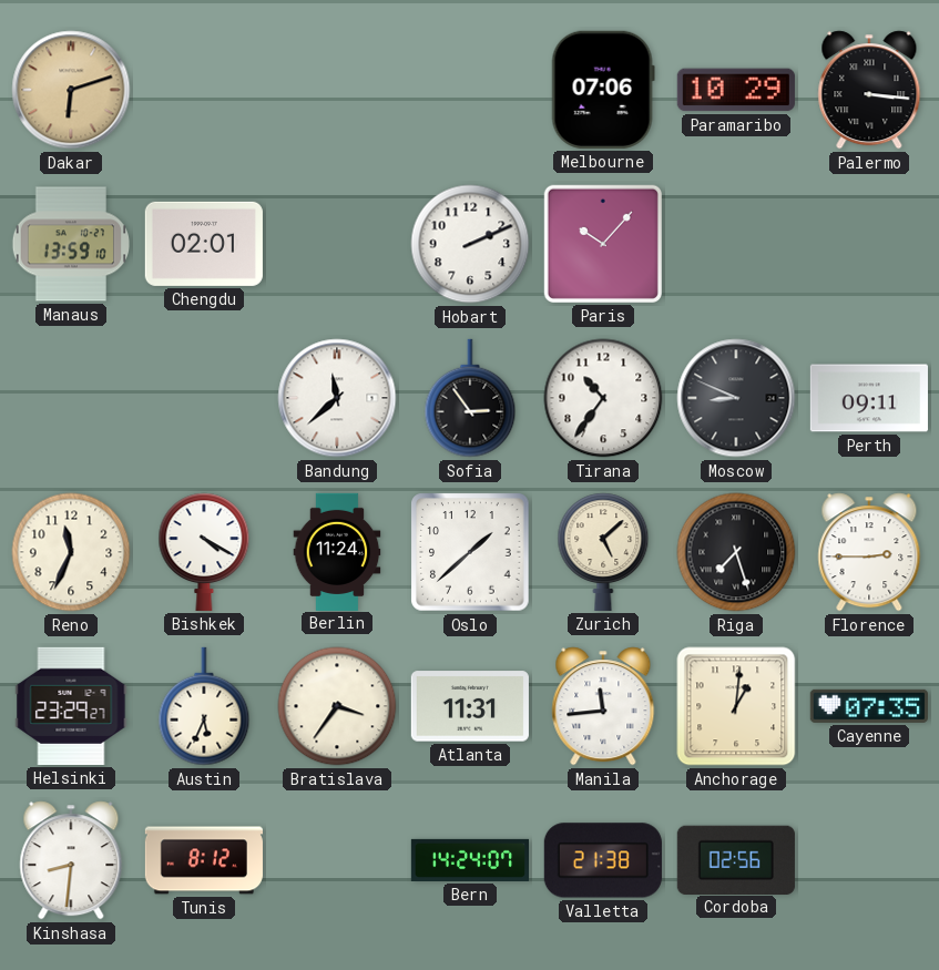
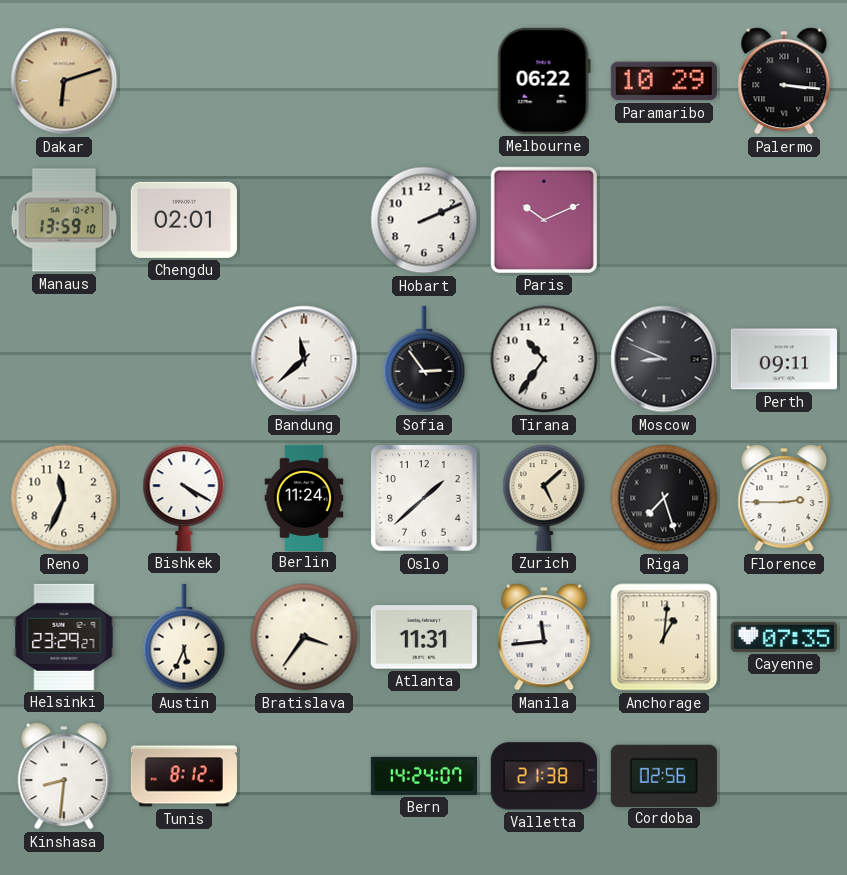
Melbourne: 07:06 -> 06:22
Paris: 10:07 -> 10:11
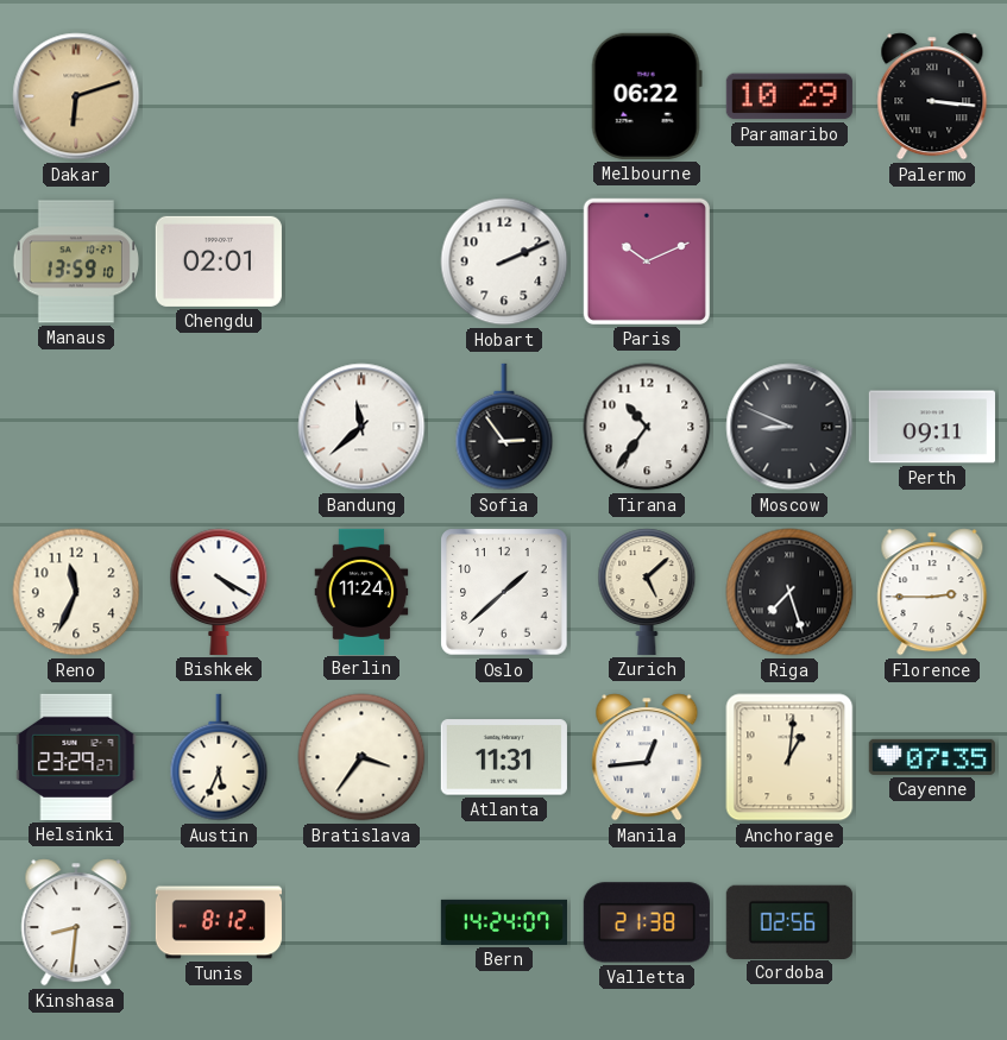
Manila: 11:44 -> 12:44
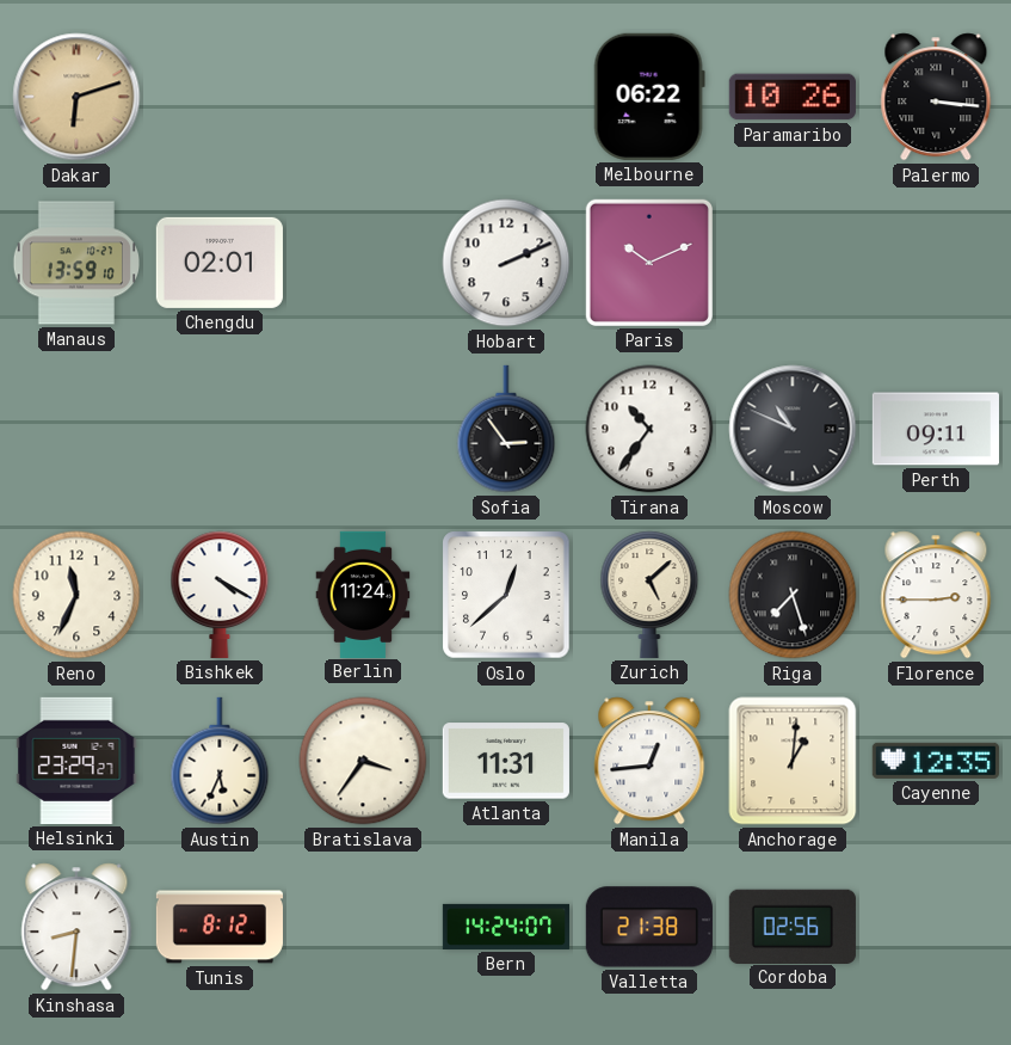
Paramaribo: 10:29 -> 10:26
Bandung: 11:38 -> none
Moscow: 8:49 -> 10:49
Oslo: 1:38 -> 12:38
Cayenne: 07:35 -> 12:35
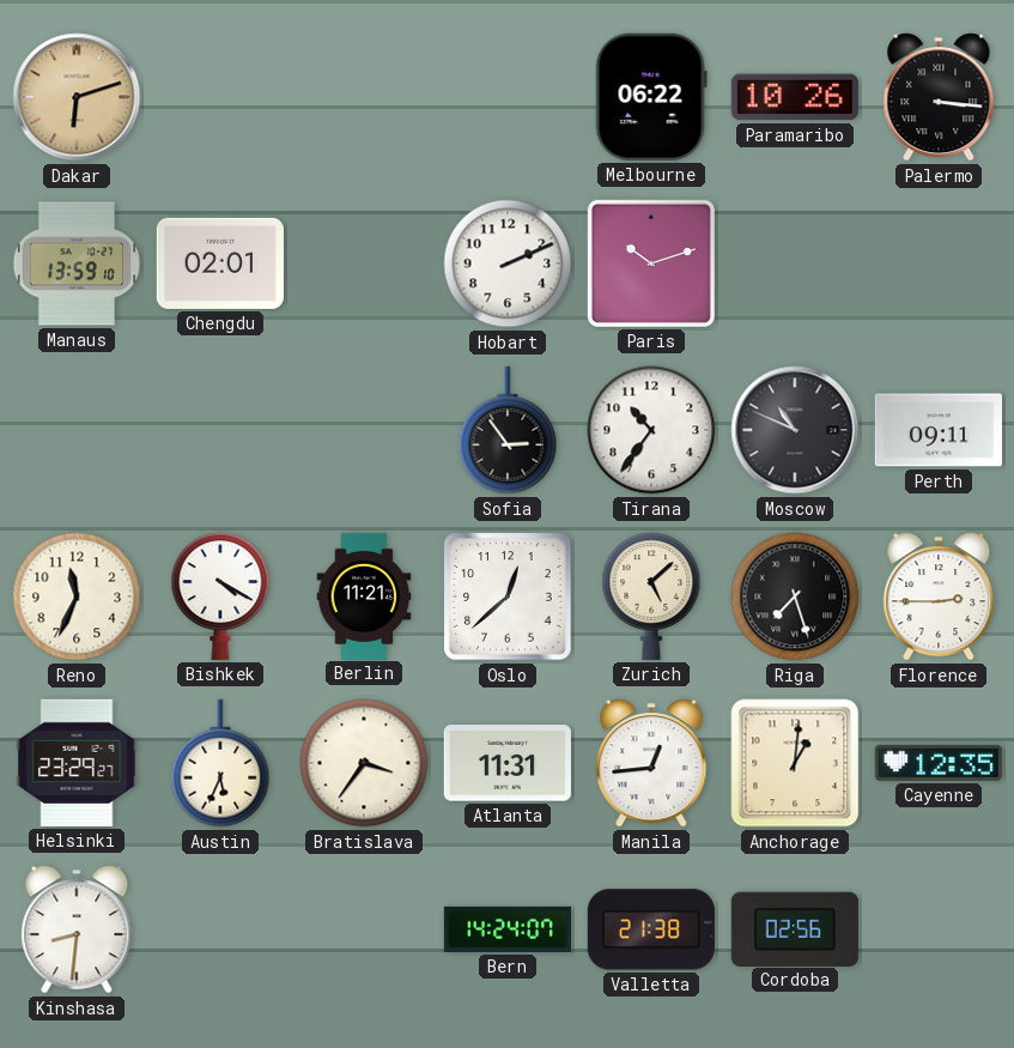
Paris: 10:11 -> 10:12
Berlin: 11:24 -> 11:21
Tunis: 8:12 -> none
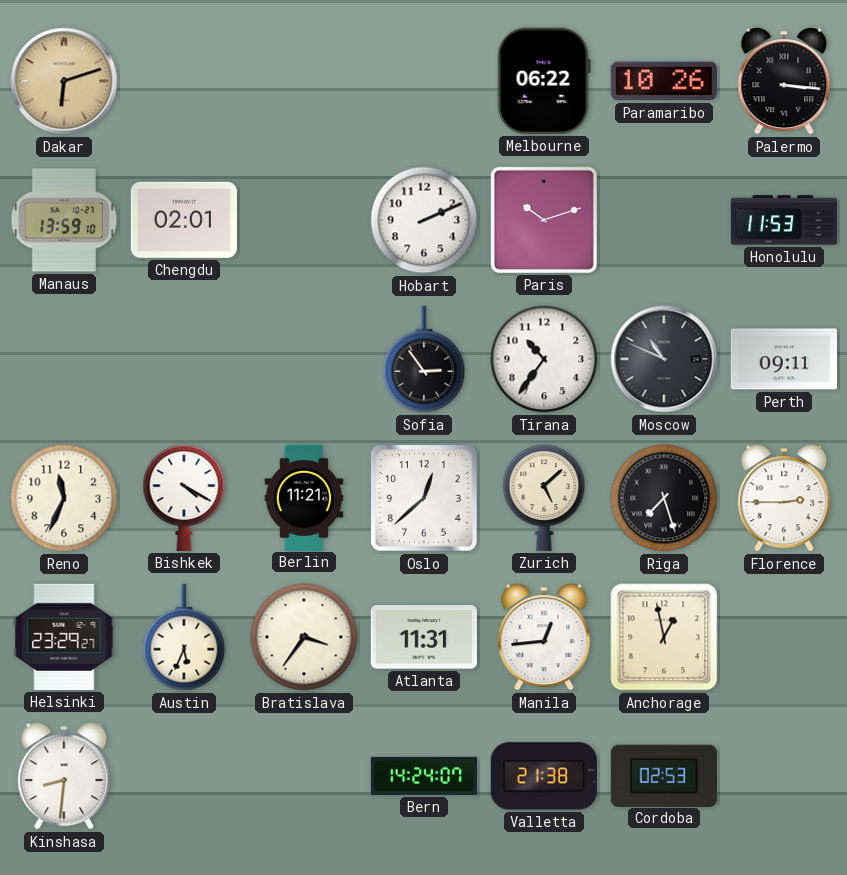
Honolulu: none -> 11:53
Anchorage: 1:01 -> 12:58
Cayenne: 12:35 -> none
Cordoba: 02:56 -> 02:53
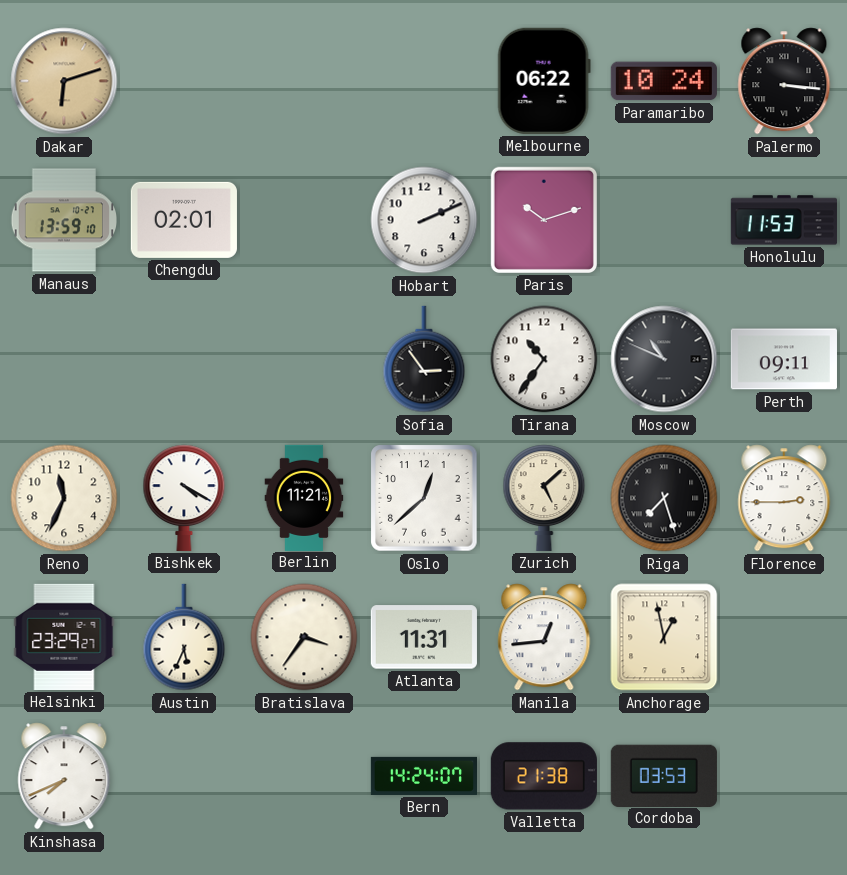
Paramaribo: 10:26 -> 10:24
Kinshasa: 8:31 -> 7:41
Cordoba: 02:53 -> 03:53
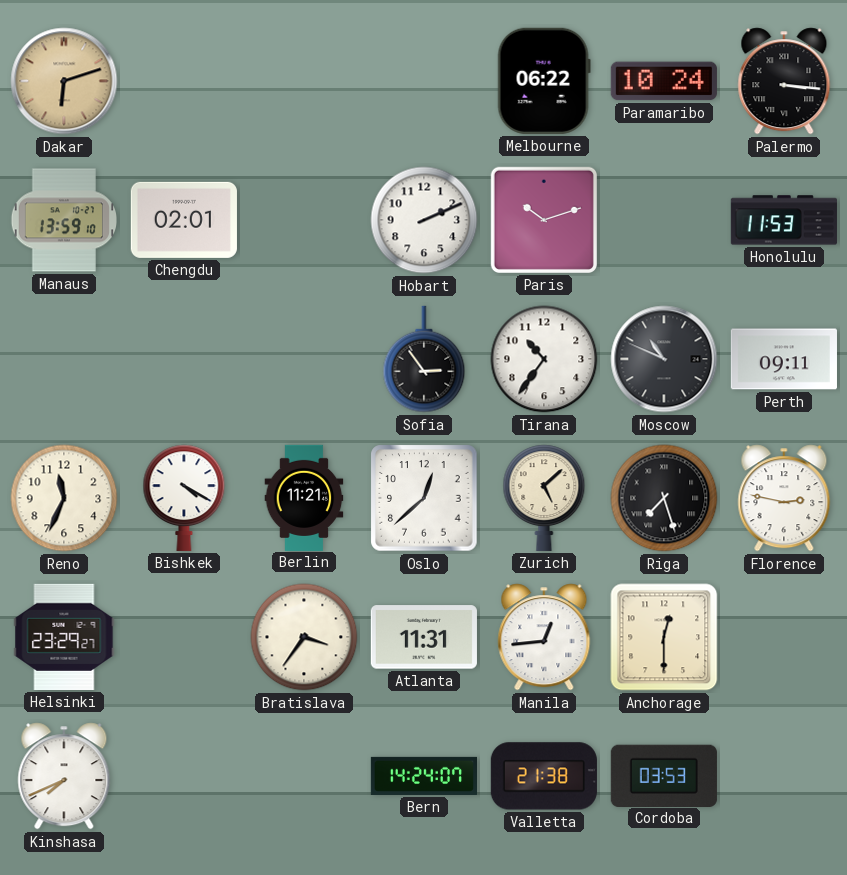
Florence: 2:45 -> 2:47
Austin: 5:34 -> none
Anchorage: 12:58 -> 12:30
